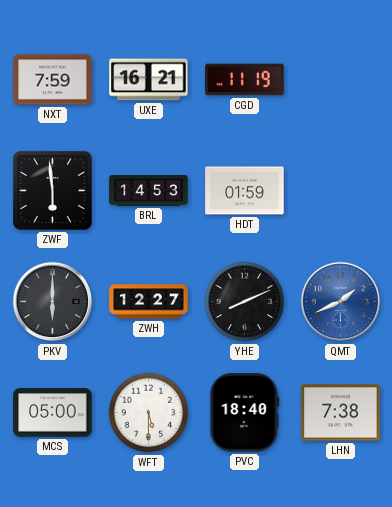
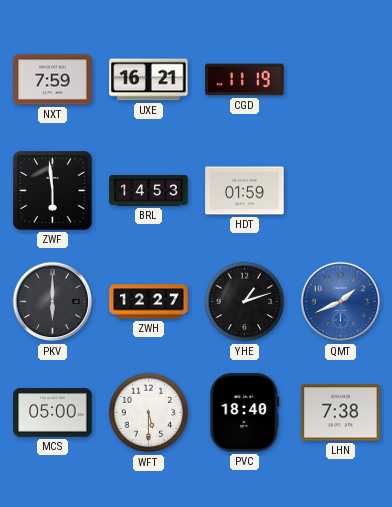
YHE: 8:11 -> 1:12
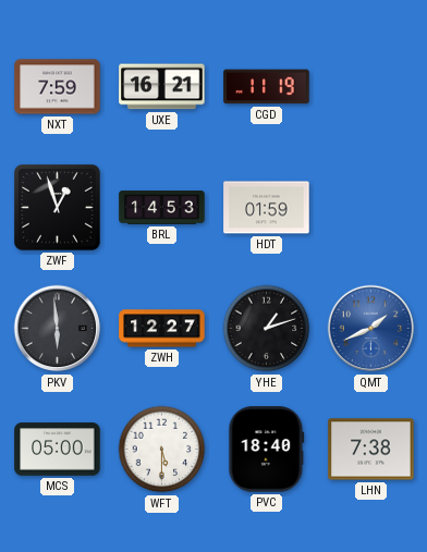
ZWF: 5:59 -> 12:57
PKV: 6:00 -> 5:59
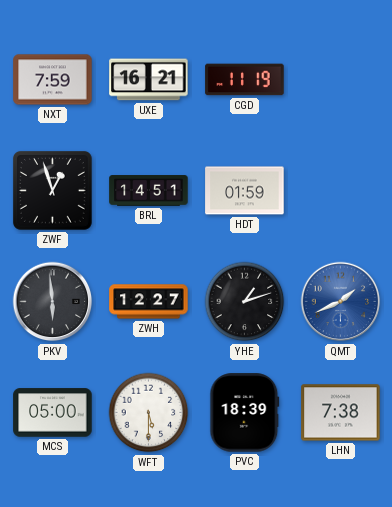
BRL: 14:53 -> 14:51
PVC: 18:40 -> 18:39
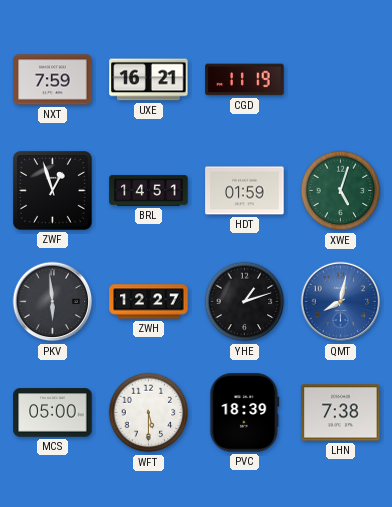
XWE: none -> 5:03
QMT: 1:41 -> 8:02
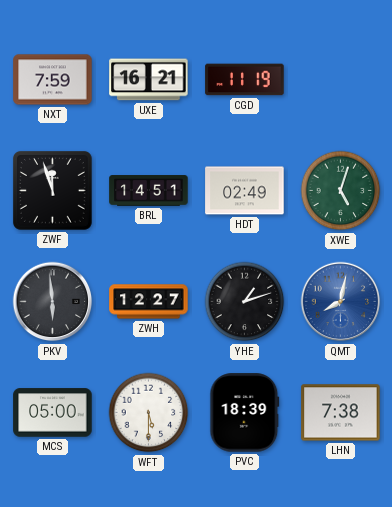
ZWF: 12:57 -> 11:57
HDT: 01:59 -> 02:49
